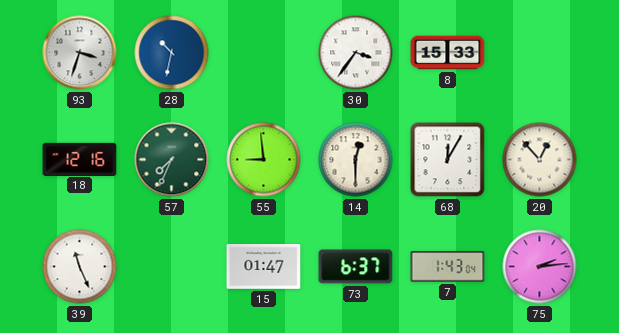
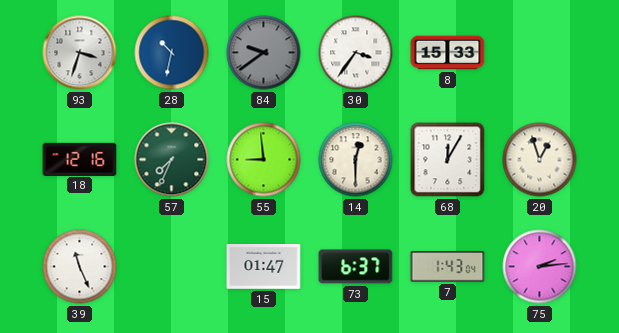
84: none -> 9:39
20: 12:53 -> 12:57
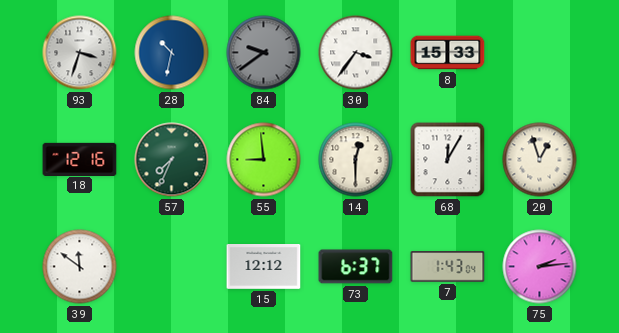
39: 11:26 -> 11:51
15: 01:47 -> 12:12
